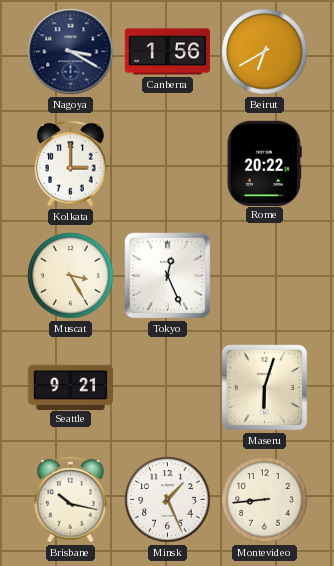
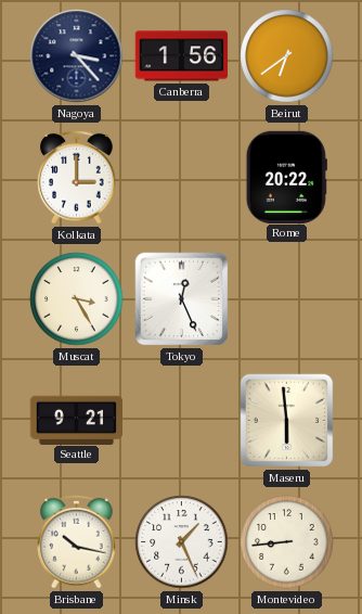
Nagoya: 3:20 -> 3:23
Beirut: 6:40 -> 6:39
Maseru: 6:03 -> 5:59
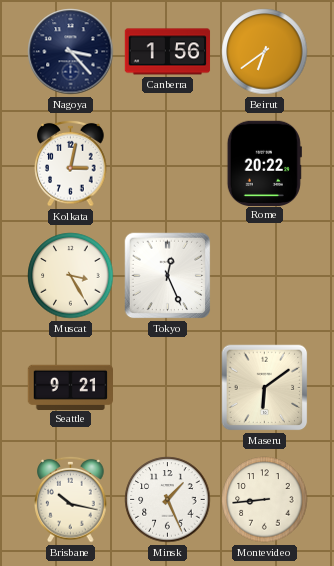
Kolkata: 3:00 -> 3:02
Maseru: 5:59 -> 6:09
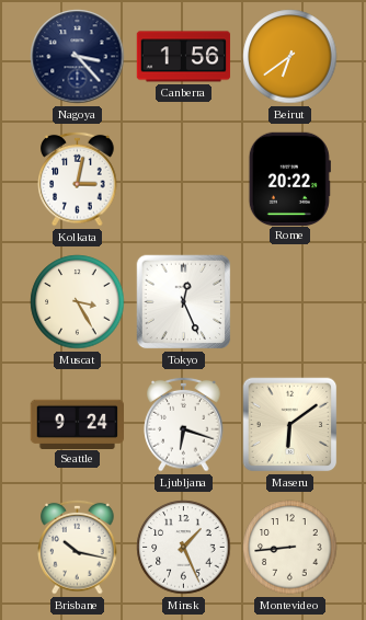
Seattle: 9:21 -> 9:24
Ljubljana: none -> 6:18
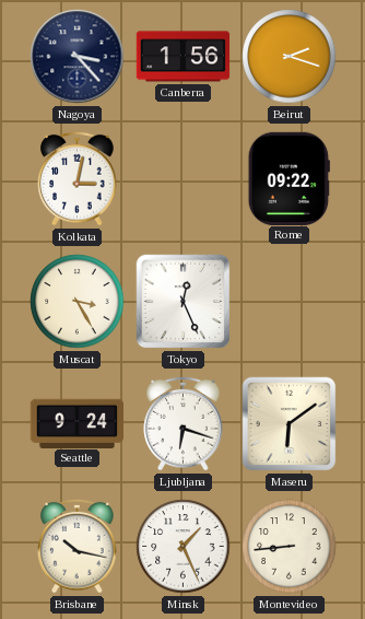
Beirut: 6:39 -> 2:18
Rome: 20:22 -> 09:22
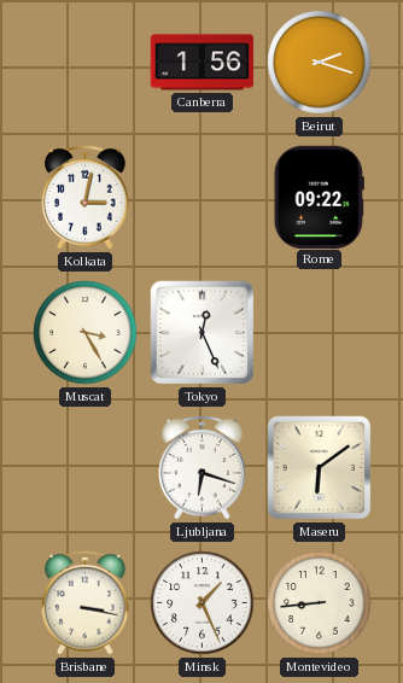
Nagoya: 3:23 -> none
Seattle: 9:24 -> none
Brisbane: 10:17 -> 3:17
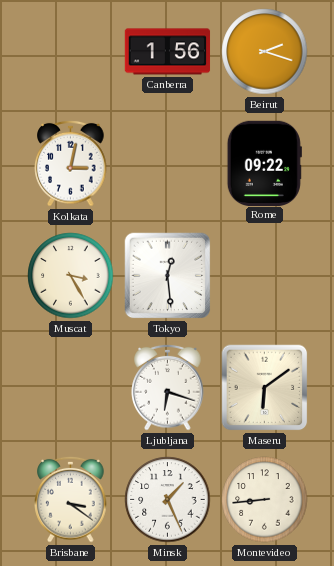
Tokyo: 12:26 -> 12:29
Brisbane: 3:17 -> 3:21
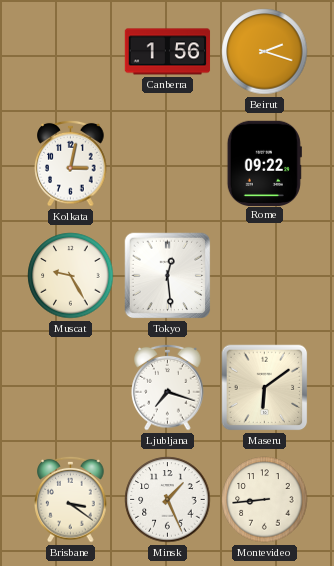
Muscat: 3:25 -> 9:25
Ljubljana: 6:18 -> 7:18
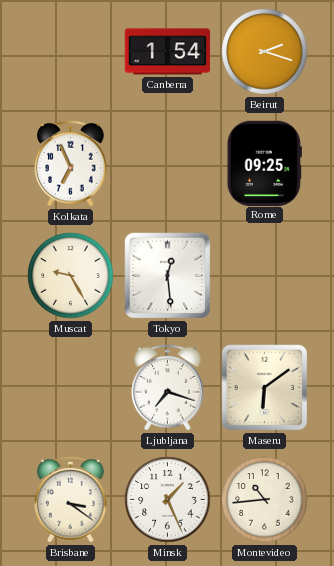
Canberra: 1:56 -> 1:54
Kolkata: 3:02 -> 6:56
Rome: 09:22 -> 09:25
Montevideo: 8:44 -> 10:44
